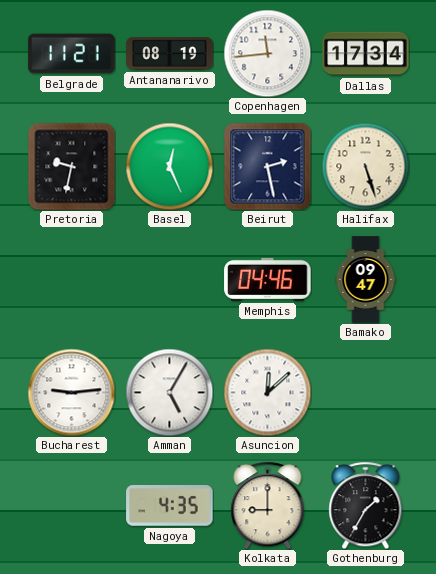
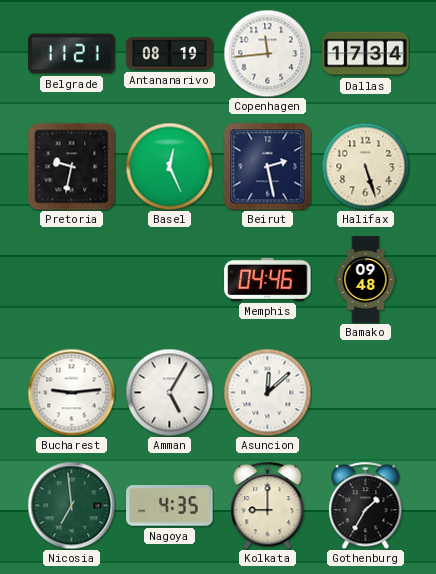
Bamako: 09:47 -> 09:48
Nicosia: none -> 6:59
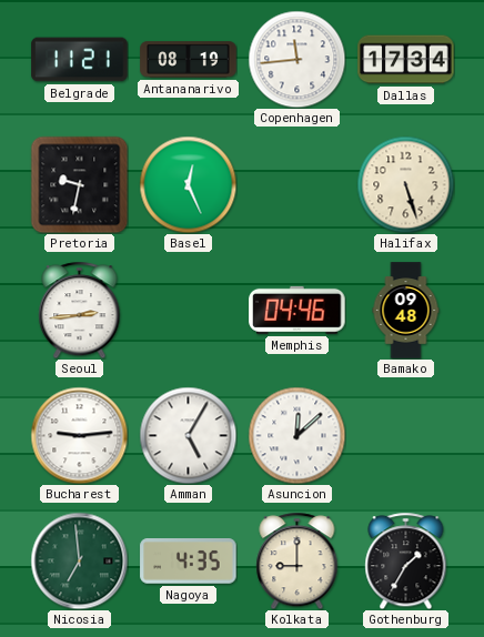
Beirut: 2:28 -> none
Seoul: none -> 2:44
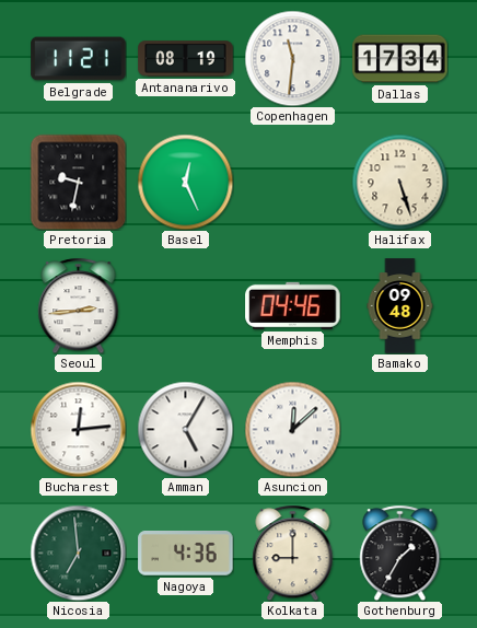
Copenhagen: 11:44 -> 11:31
Bucharest: 9:14 -> 12:14
Nagoya: 4:35 -> 4:36
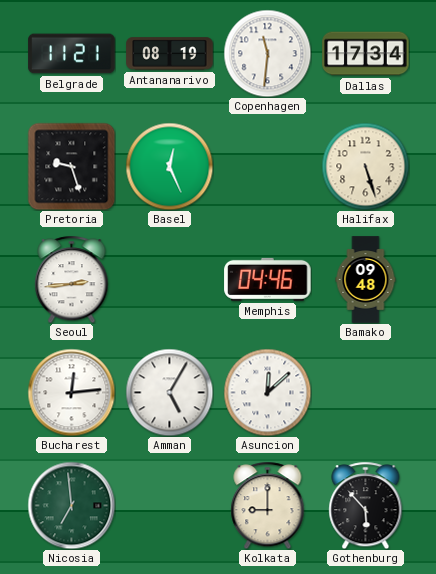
Pretoria: 9:32 -> 9:27
Nagoya: 4:36 -> none
Gothenburg: 1:35 -> 5:53
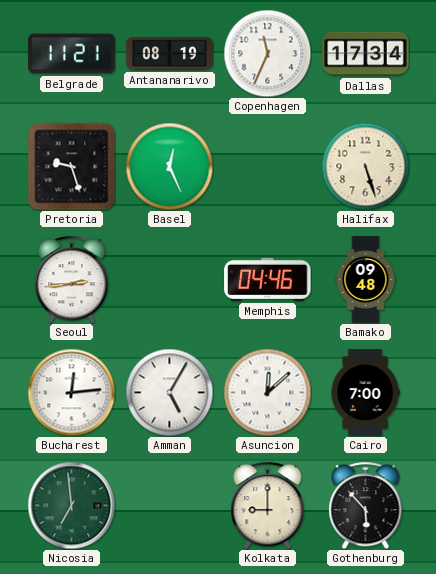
Copenhagen: 11:31 -> 11:34
Cairo: none -> 7:00
